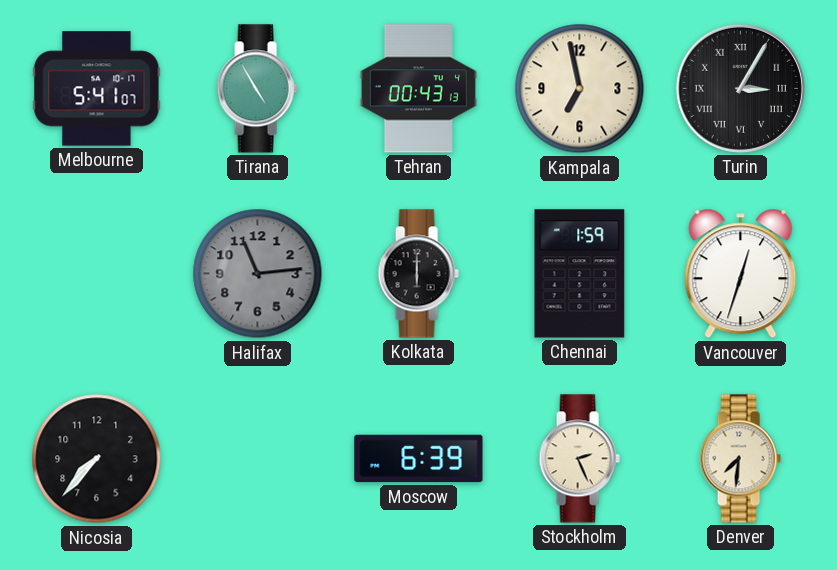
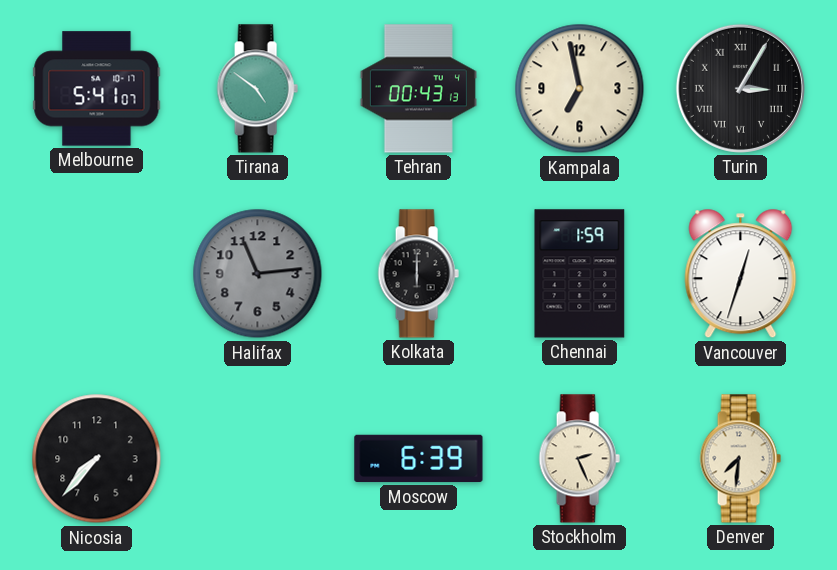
Tirana: 4:55 -> 4:51
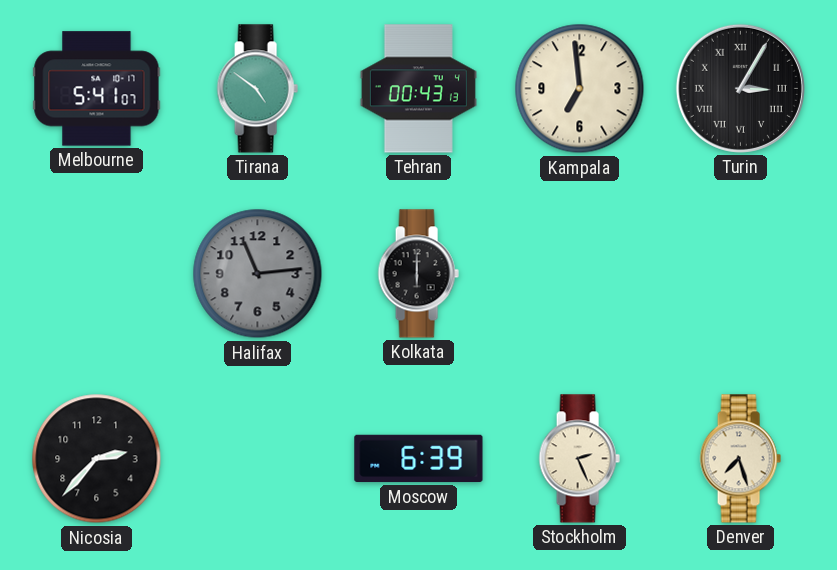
Kampala: 6:58 -> 6:59
Chennai: 1:59 -> none
Vancouver: 12:33 -> none
Nicosia: 7:37 -> 2:37
Denver: 7:31 -> 7:27
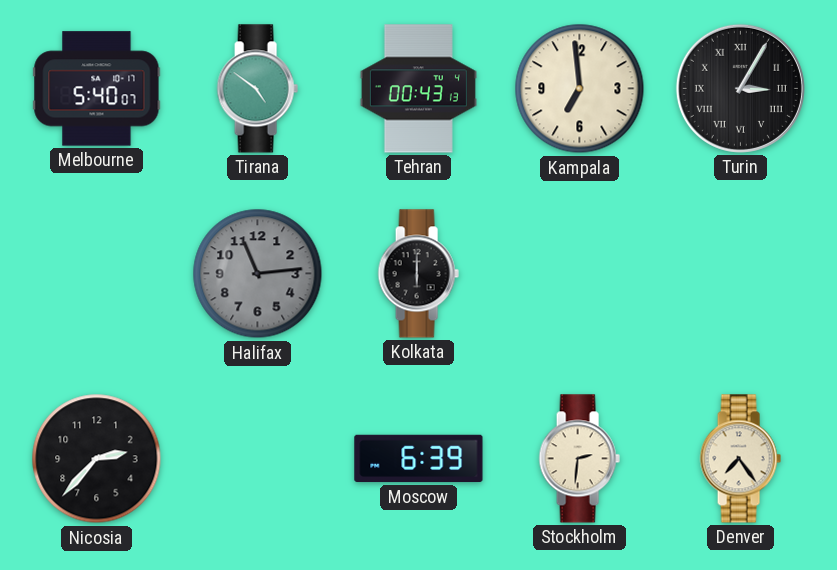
Melbourne: 5:41 -> 5:40
Stockholm: 2:26 -> 2:31
Denver: 7:27 -> 7:24
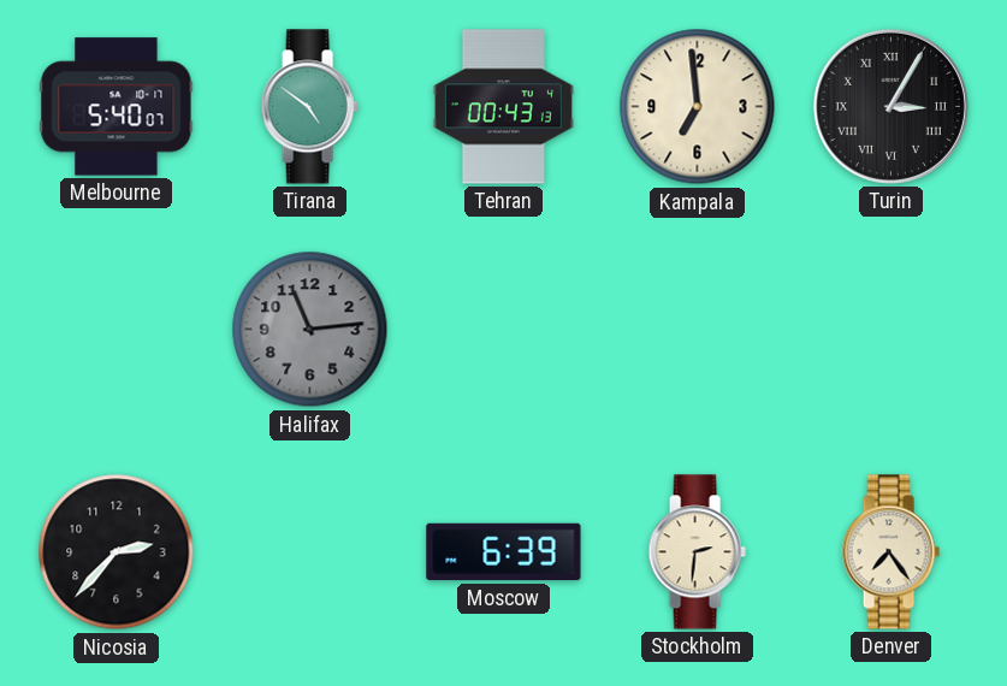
Kolkata: 6:00 -> none
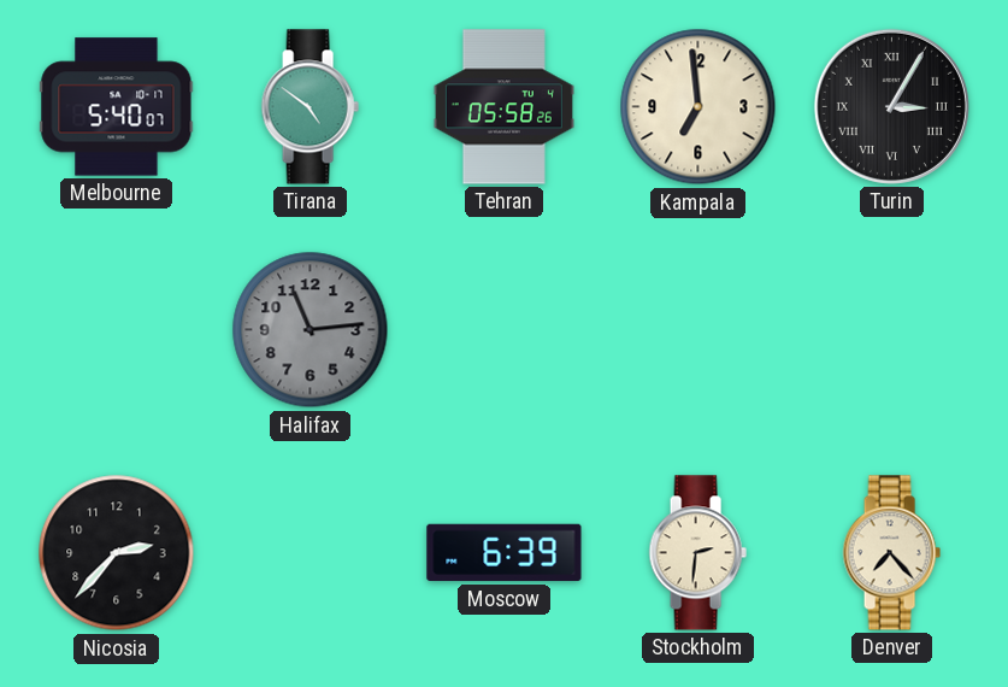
Tehran: 00:43 -> 05:58
Denver: 7:24 -> 7:23
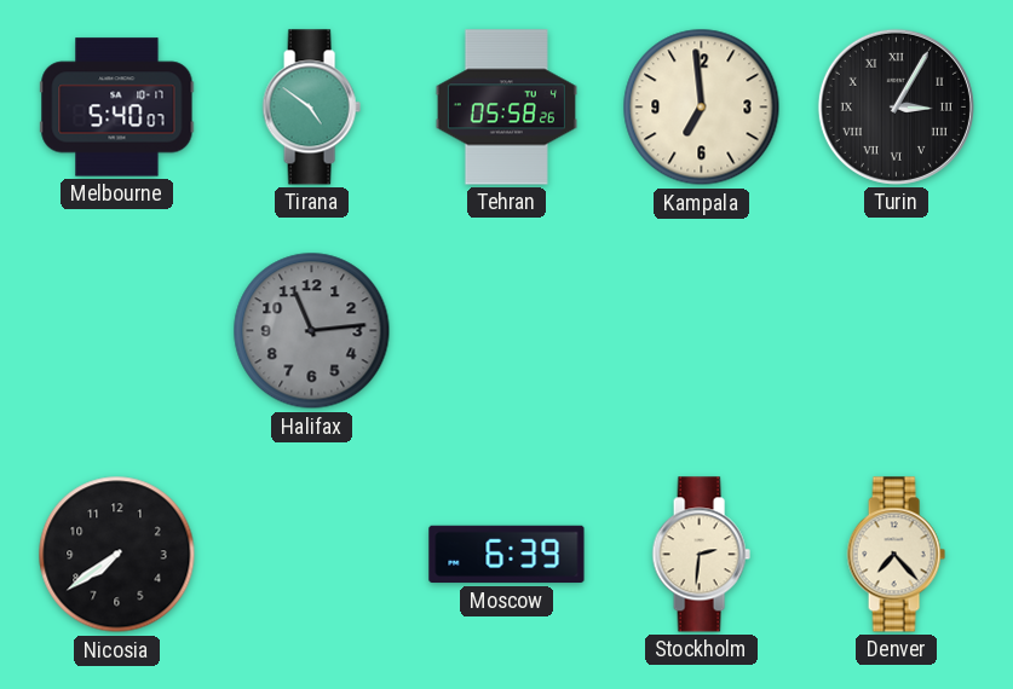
Nicosia: 2:37 -> 7:39
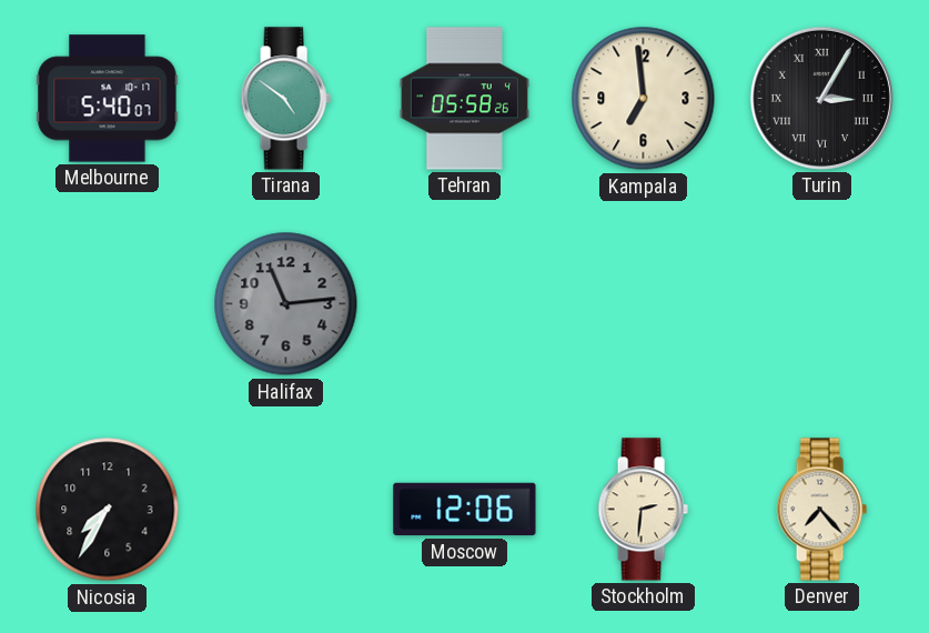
Nicosia: 7:39 -> 7:35
Moscow: 6:39 -> 12:06
